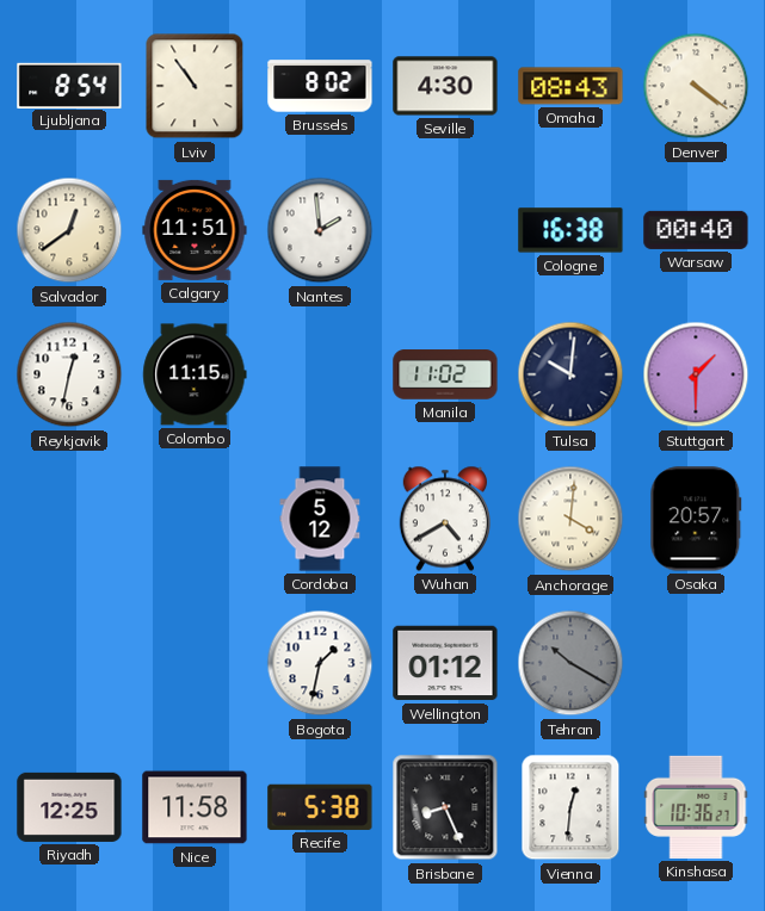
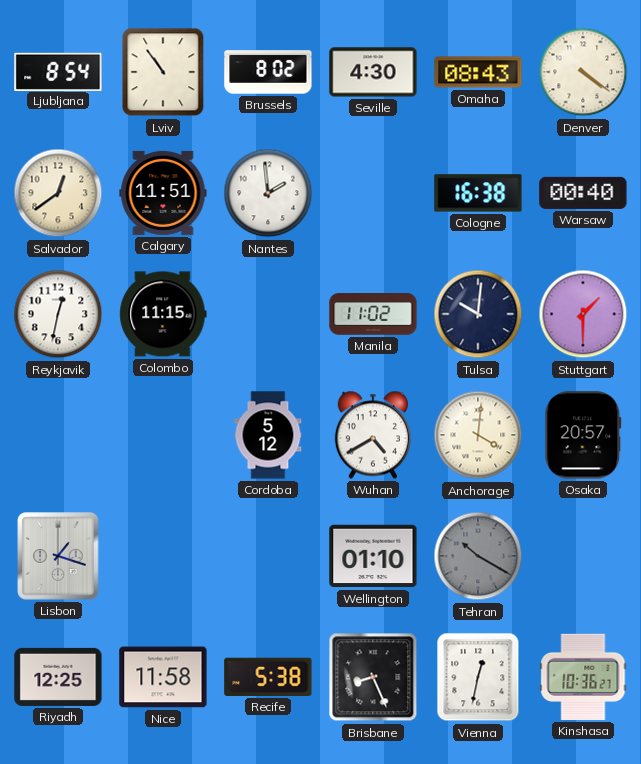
Lisbon: none -> 1:18
Bogota: 1:32 -> none
Wellington: 01:12 -> 01:10
Vienna: 12:31 -> 12:32
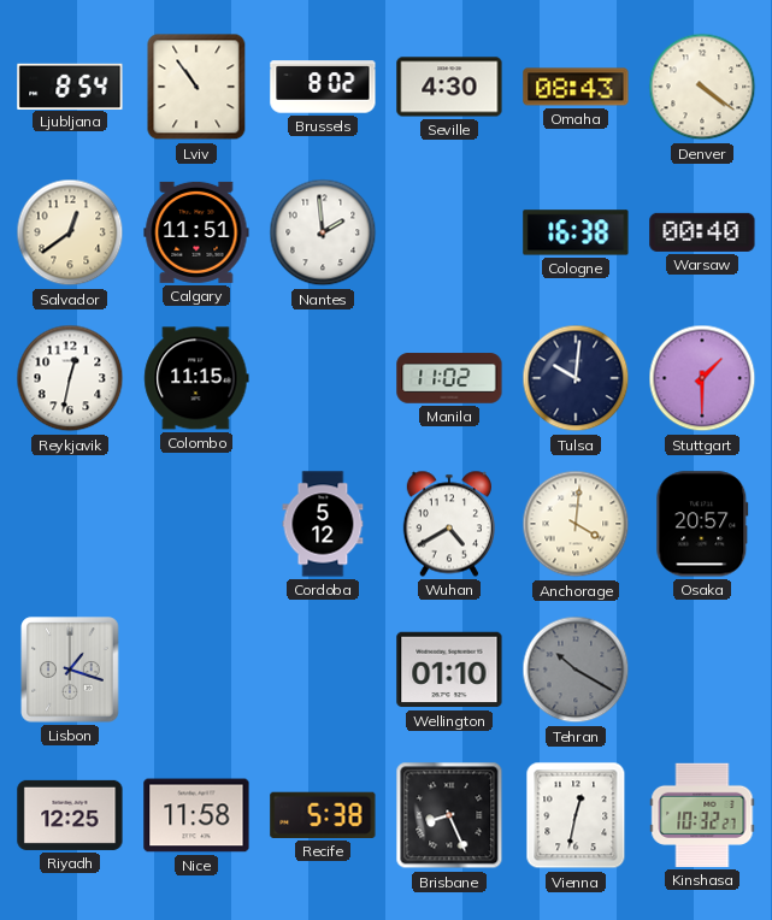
Kinshasa: 10:36 -> 10:32
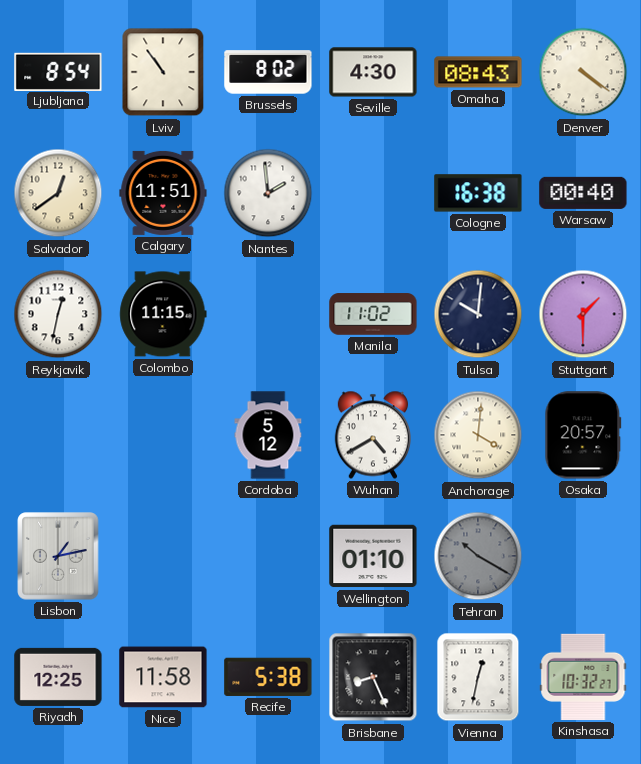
Lisbon: 1:18 -> 1:13
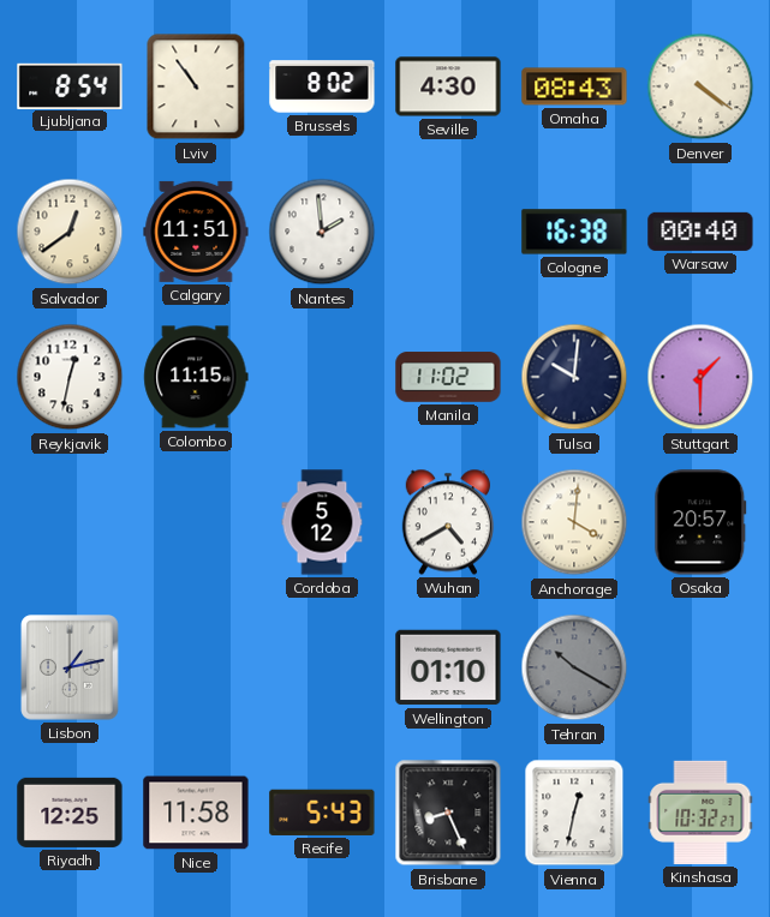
Recife: 5:38 -> 5:43
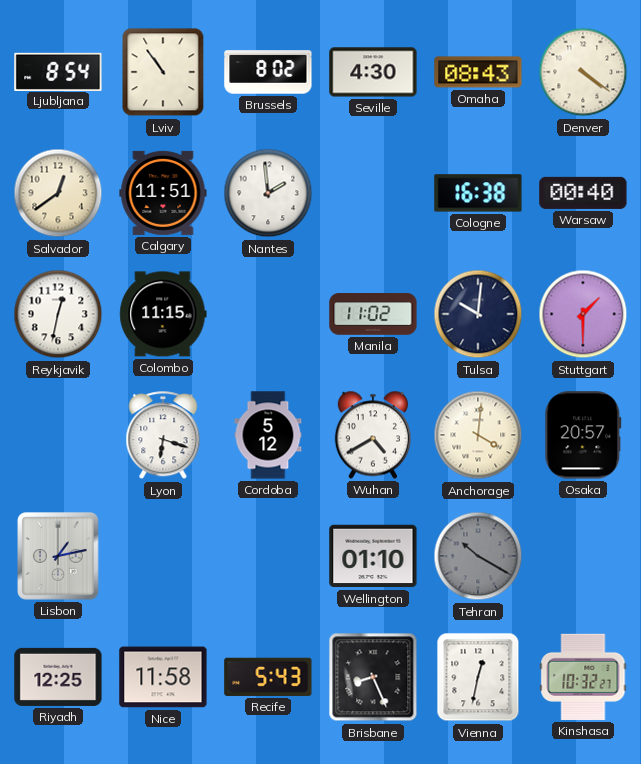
Lyon: none -> 6:18
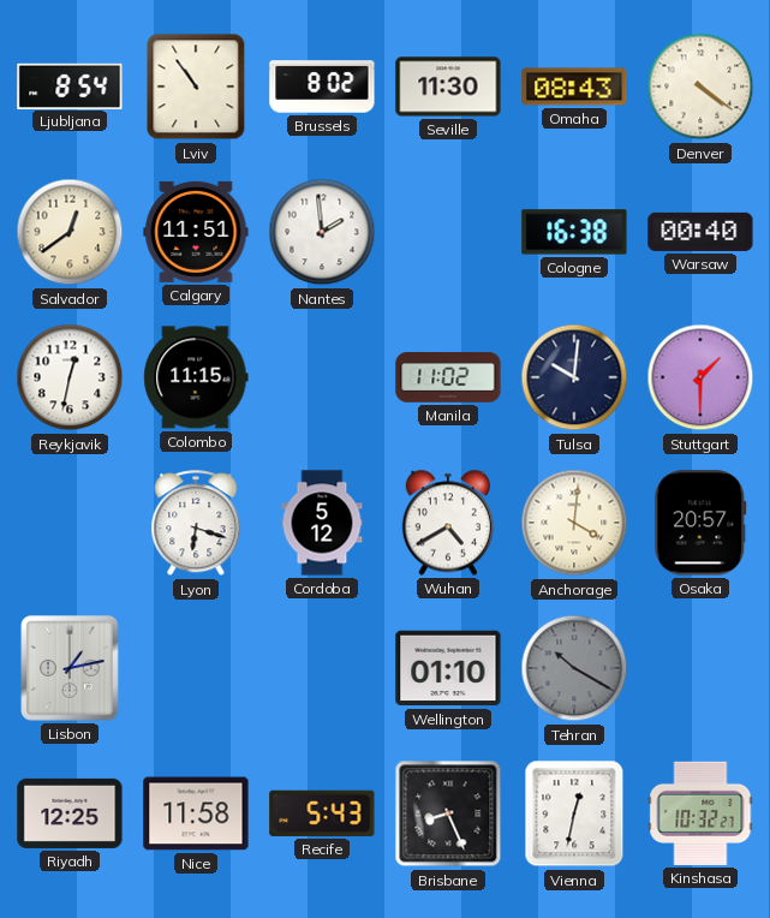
Seville: 4:30 -> 11:30
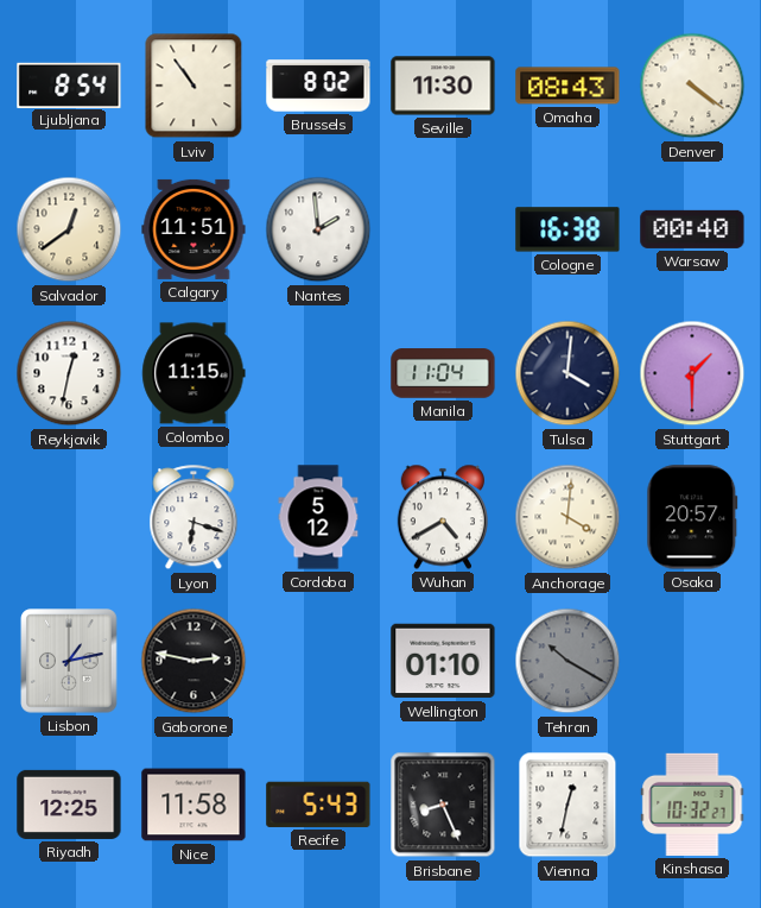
Manila: 11:02 -> 11:04
Tulsa: 10:01 -> 4:01
Gaborone: none -> 2:47
